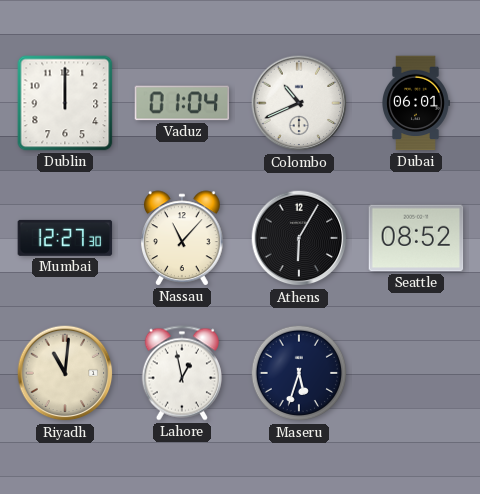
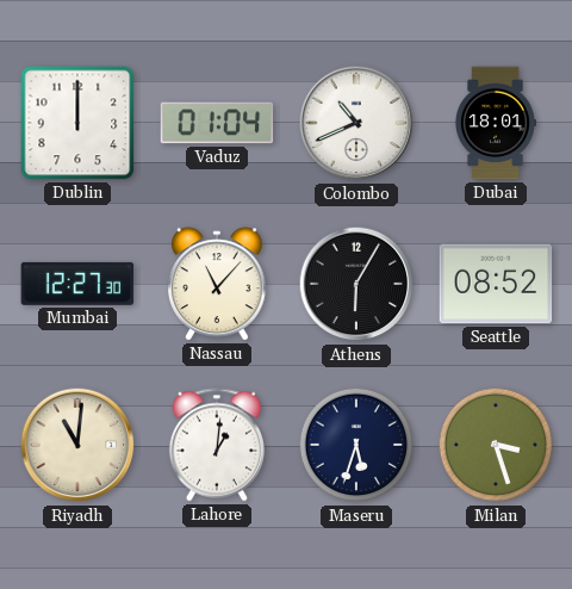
Dubai: 06:01 -> 18:01
Lahore: 12:58 -> 1:01
Milan: none -> 3:27
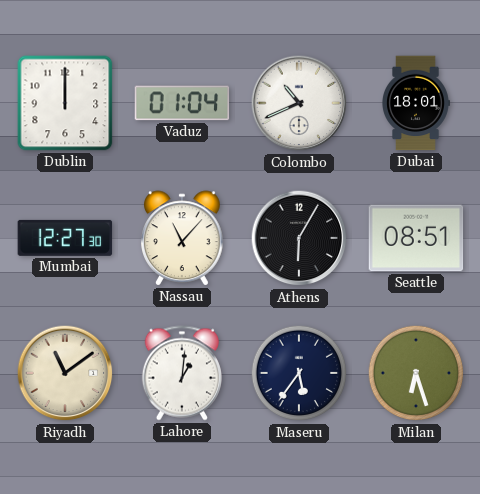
Seattle: 08:52 -> 08:51
Riyadh: 11:01 -> 11:09
Maseru: 5:33 -> 5:36
Milan: 3:27 -> 6:27
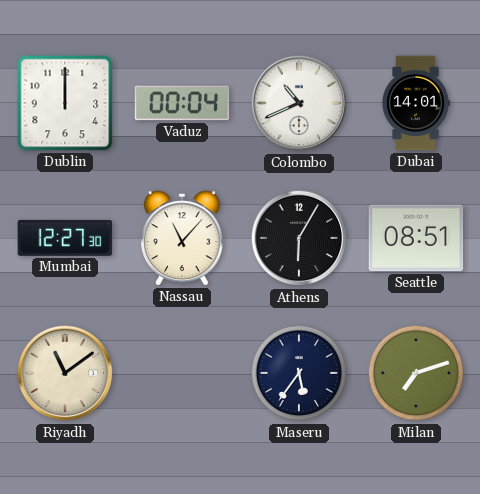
Vaduz: 01:04 -> 00:04
Dubai: 18:01 -> 14:01
Lahore: 1:01 -> none
Milan: 6:27 -> 7:12
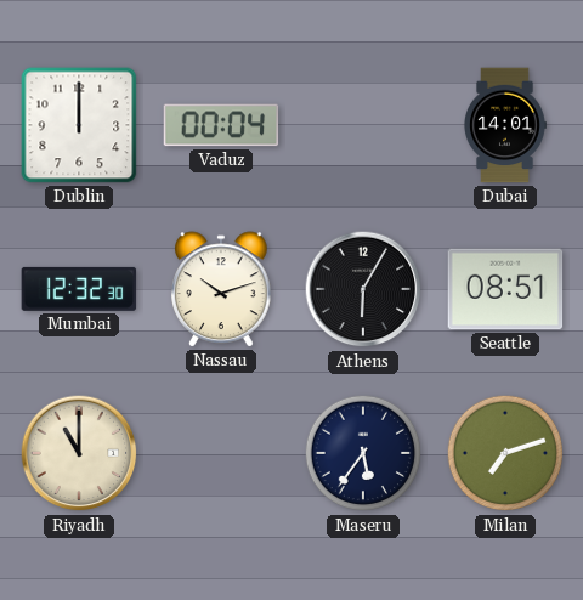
Colombo: 10:41 -> none
Mumbai: 12:27 -> 12:32
Nassau: 11:07 -> 10:12
Riyadh: 11:09 -> 11:00
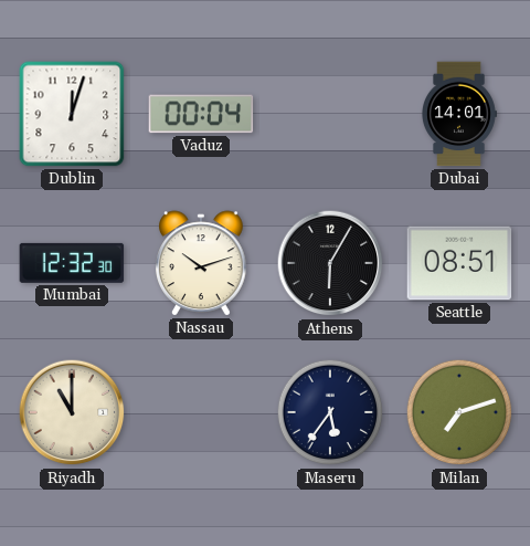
Dublin: 12:00 -> 12:03
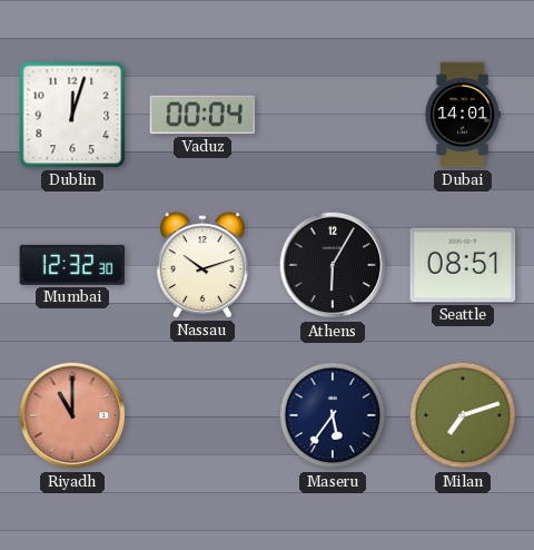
Riyadh dial: cream -> salmon
